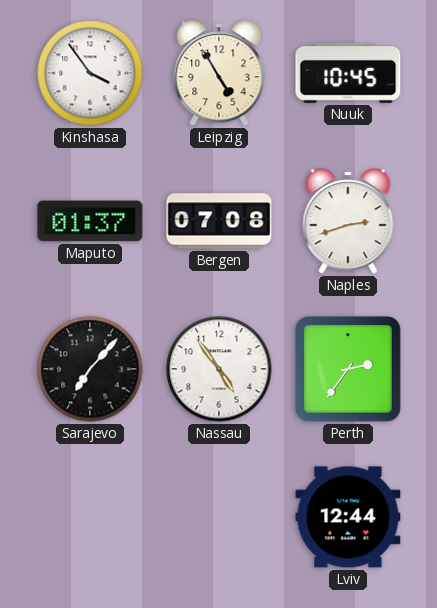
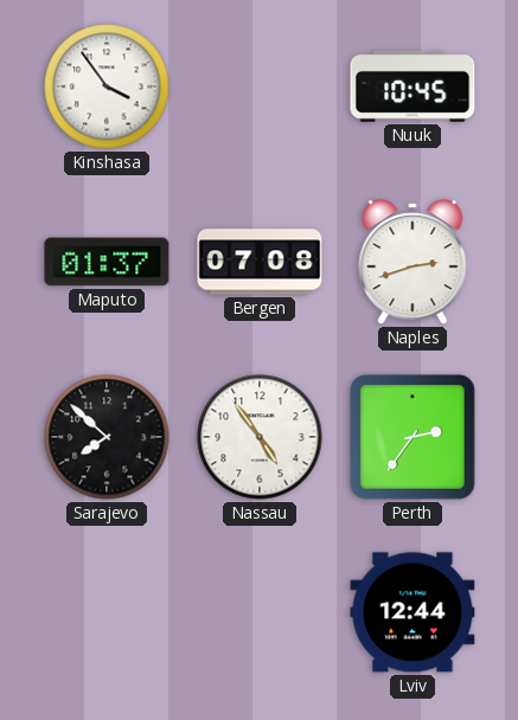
Leipzig: 4:55 -> none
Sarajevo: 7:07 -> 7:52
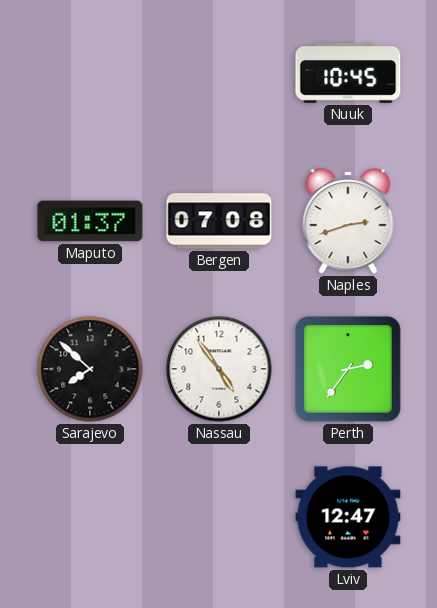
Kinshasa: 3:54 -> none
Lviv: 12:44 -> 12:47
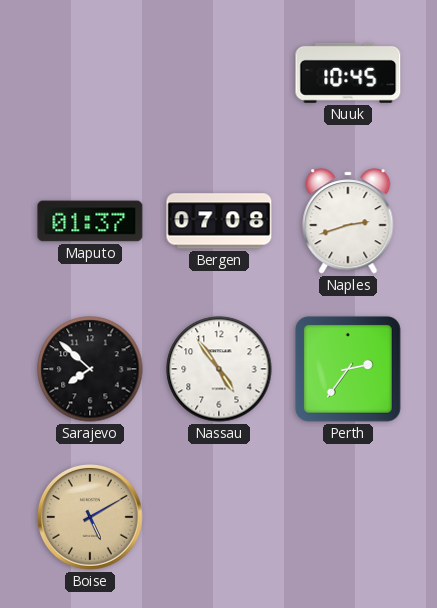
Boise: none -> 5:10
Lviv: 12:47 -> none
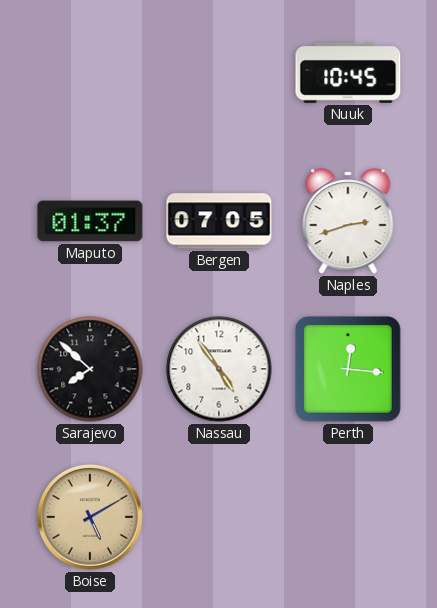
Bergen: 07:08 -> 07:05
Perth: 2:36 -> 12:16
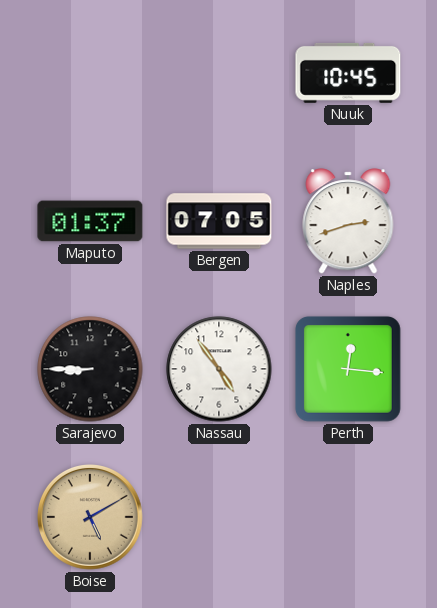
Sarajevo: 7:52 -> 8:45
